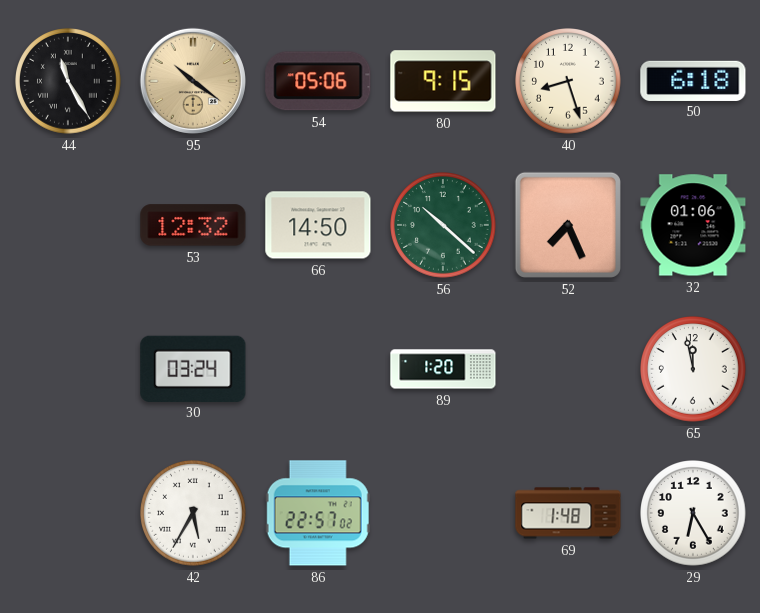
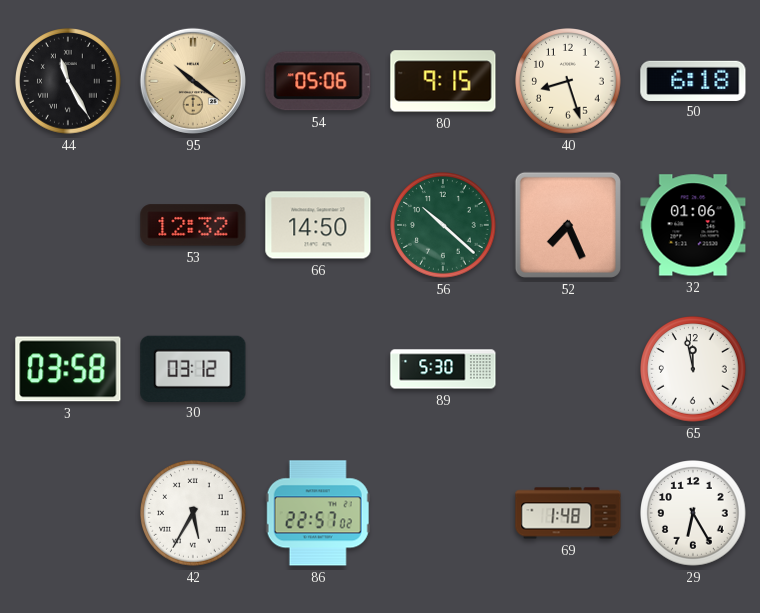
3: none -> 03:58
30: 03:24 -> 03:12
89: 1:20 -> 5:30
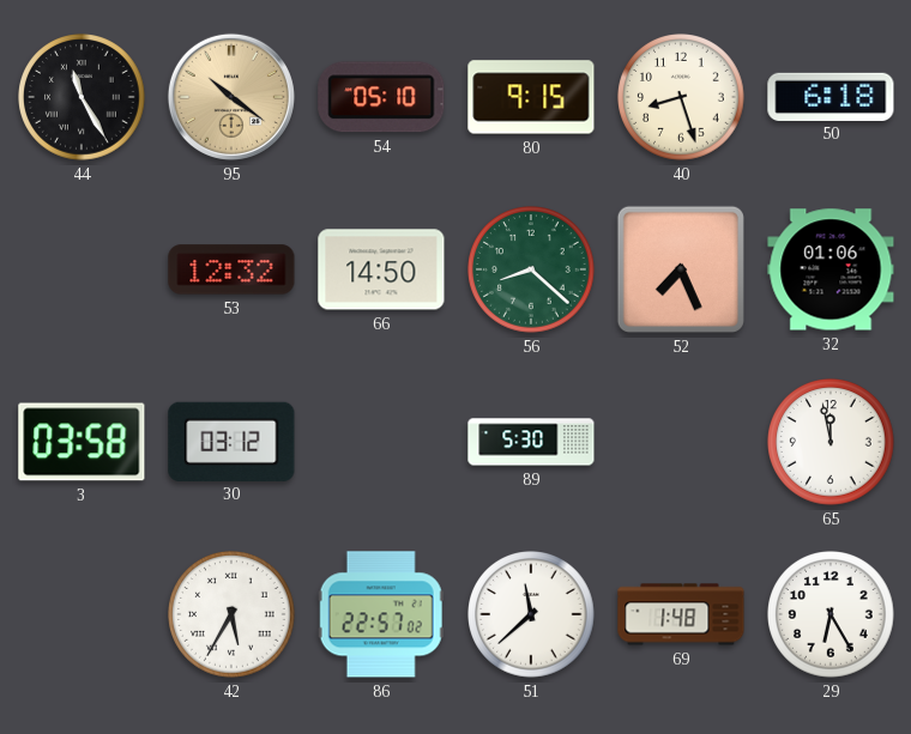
54: 05:06 -> 05:10
56: 10:22 -> 8:22
51: none -> 11:38
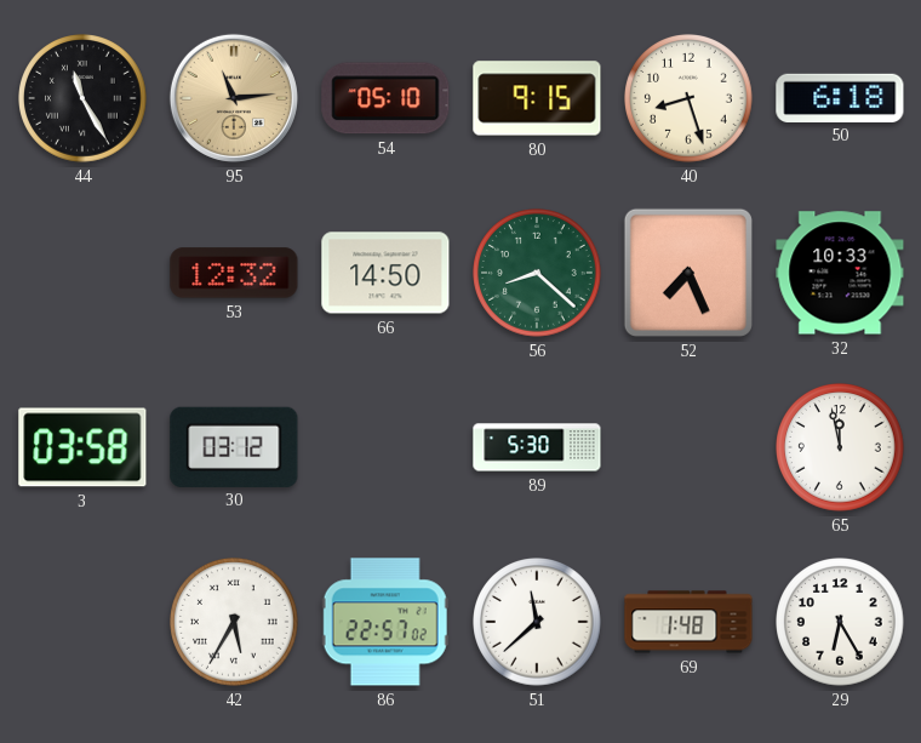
95: 10:21 -> 11:14
32: 01:06 -> 10:33
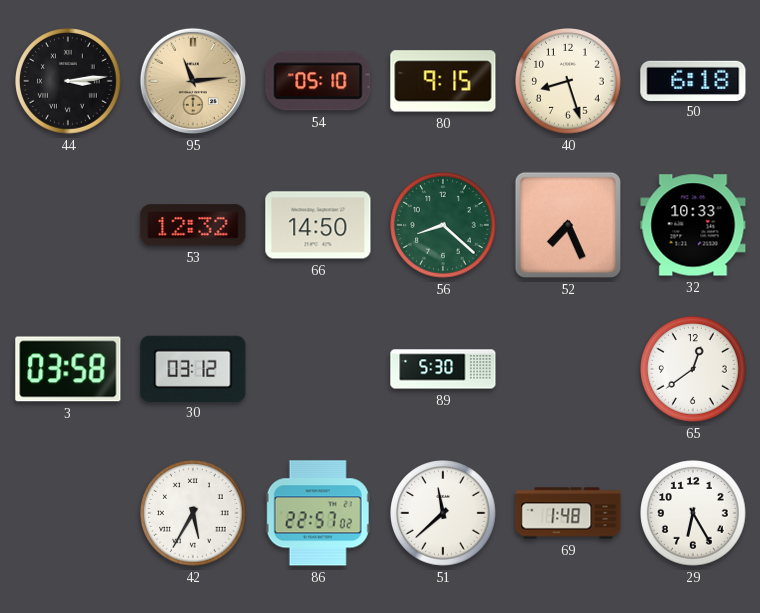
44: 11:25 -> 3:14
65: 11:58 -> 12:39
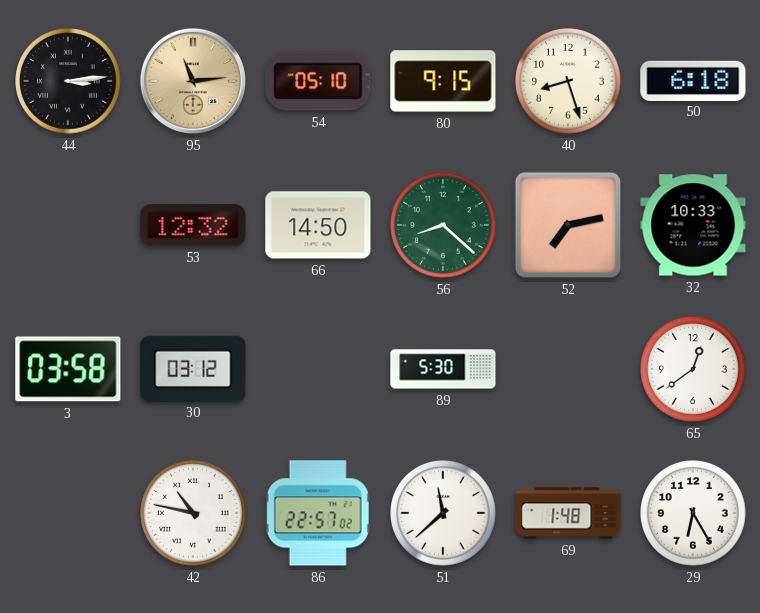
52: 7:26 -> 7:13
42: 5:35 -> 10:47
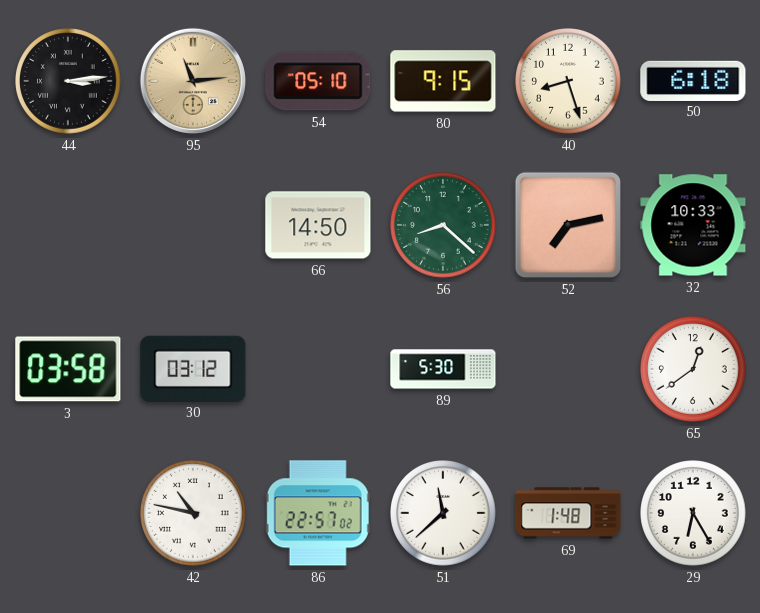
53: 12:32 -> none
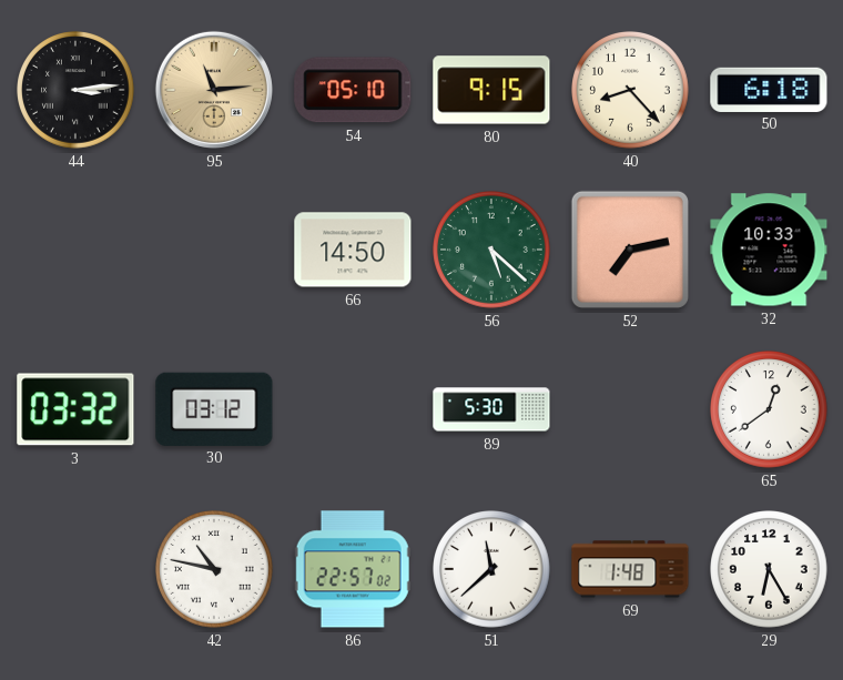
40: 8:27 -> 8:23
56: 8:22 -> 5:22
3: 03:58 -> 03:32
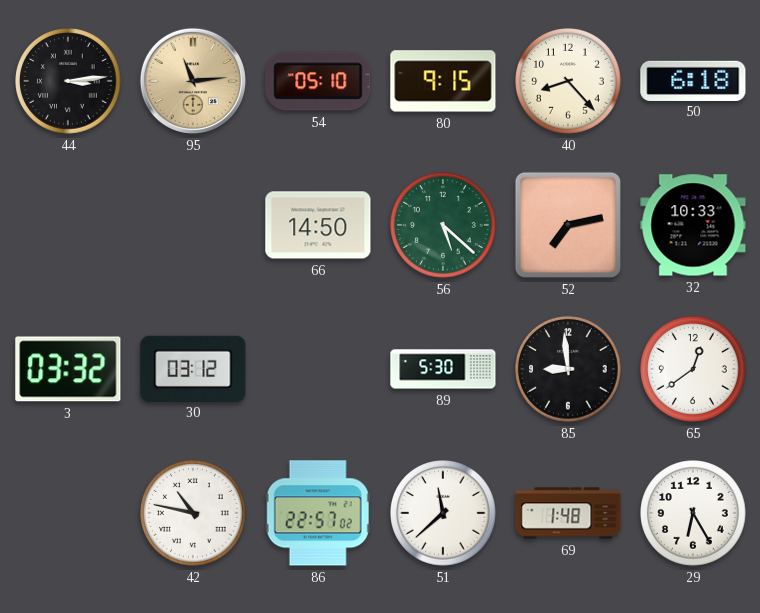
85: none -> 8:59
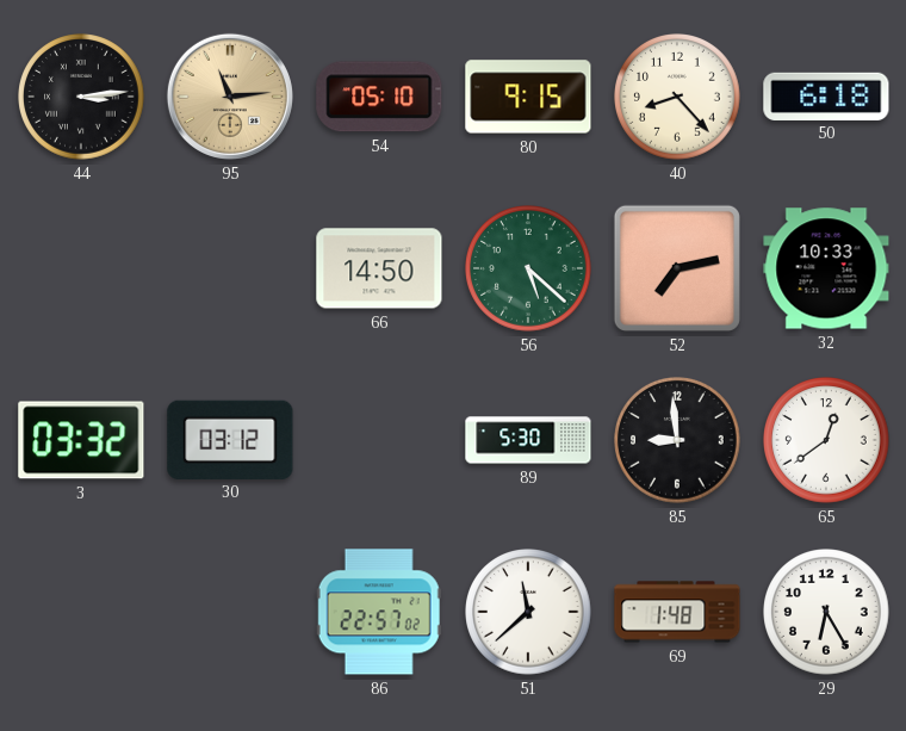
42: 10:47 -> none
